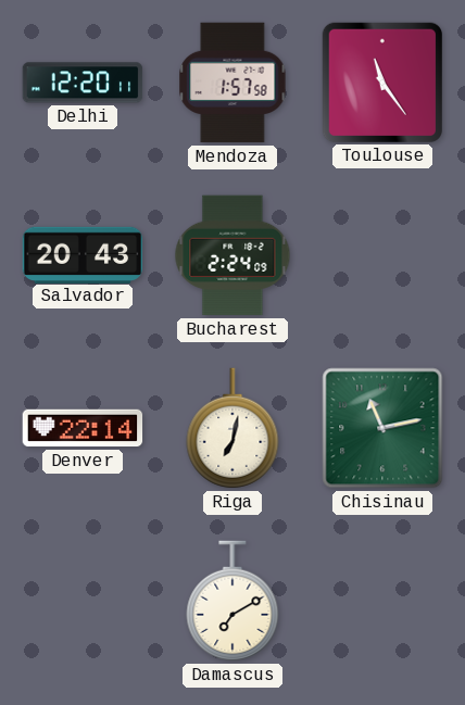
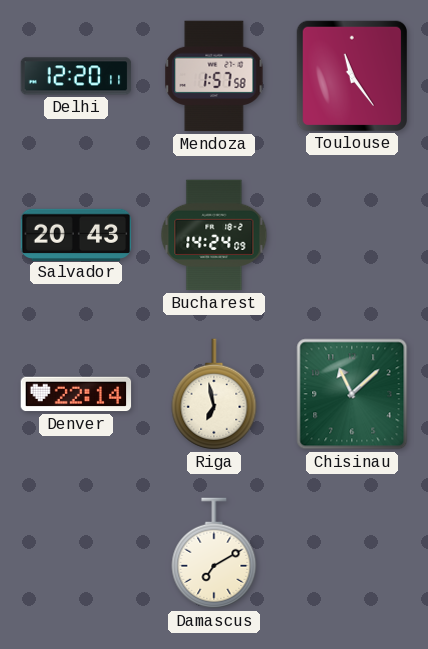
Bucharest: 2:24 -> 14:24
Riga: 7:02 -> 6:58
Chisinau: 11:13 -> 11:08
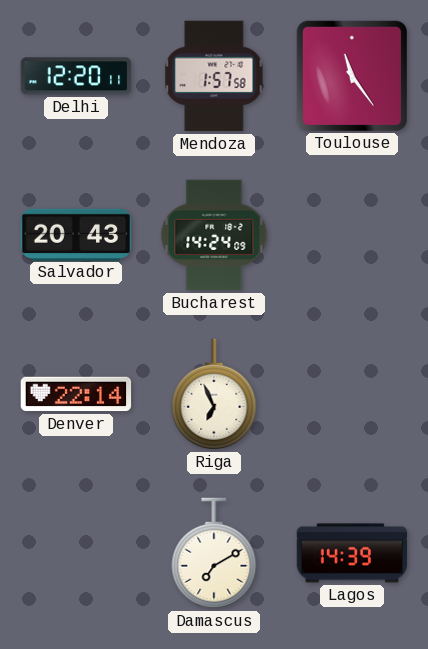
Riga: 6:58 -> 6:56
Chisinau: 11:08 -> none
Lagos: none -> 14:39
